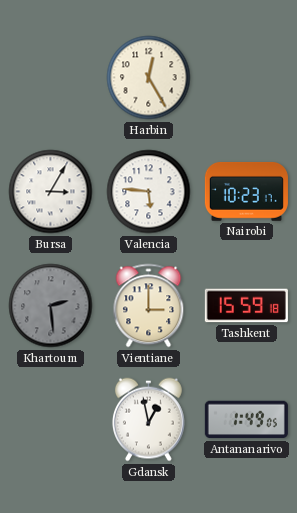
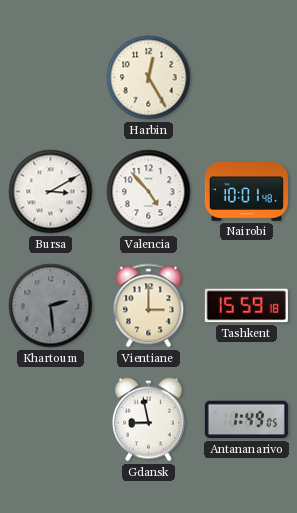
Bursa: 3:05 -> 3:10
Valencia: 5:46 -> 4:53
Nairobi: 10:23 -> 10:01
Gdansk: 12:58 -> 8:58
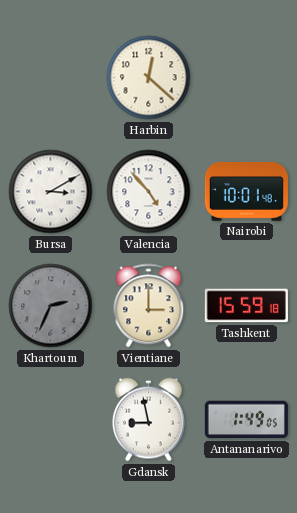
Harbin: 12:25 -> 12:22
Khartoum: 2:29 -> 2:34
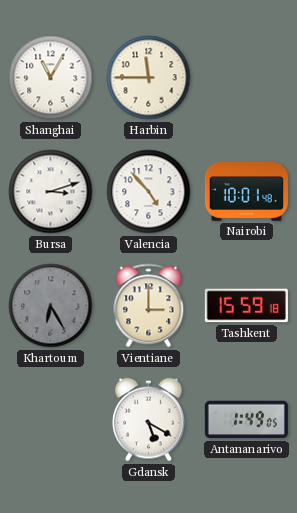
Shanghai: none -> 11:05
Harbin: 12:22 -> 11:45
Bursa: 3:10 -> 3:12
Khartoum: 2:34 -> 6:25
Gdansk: 8:58 -> 5:20
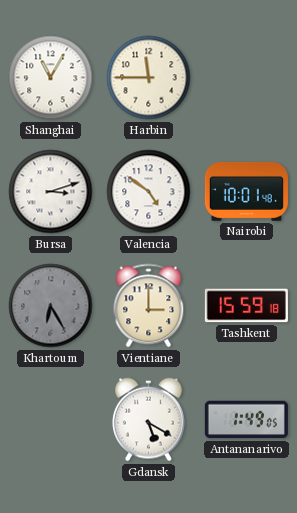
Valencia: 4:53 -> 4:51
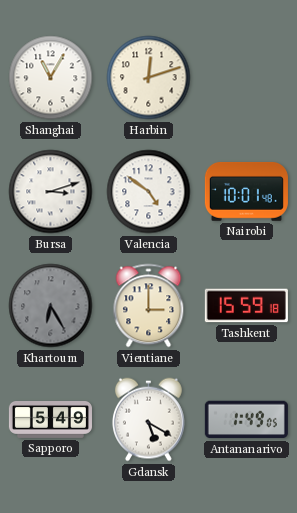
Harbin: 11:45 -> 12:12
Sapporo: none -> 5:49
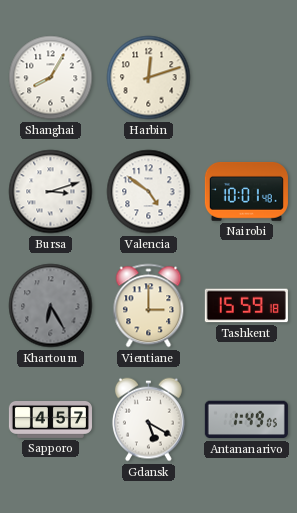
Shanghai: 11:05 -> 8:05
Sapporo: 5:49 -> 4:57
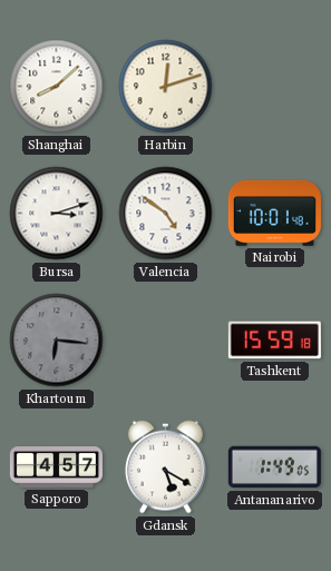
Shanghai: 8:05 -> 8:08
Khartoum: 6:25 -> 6:16
Vientiane: 3:00 -> none
